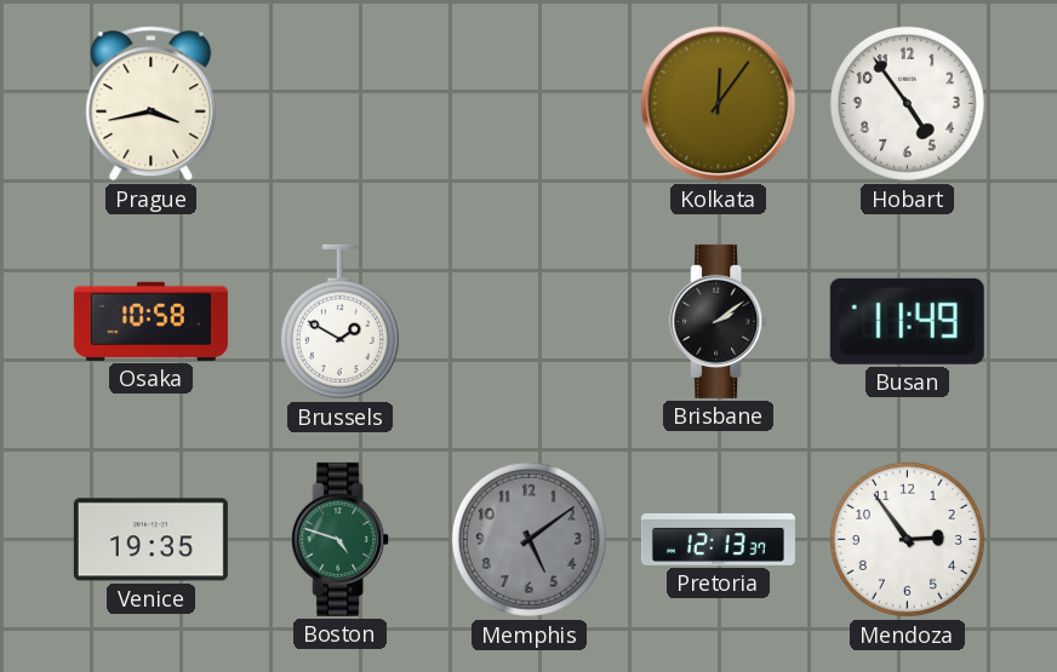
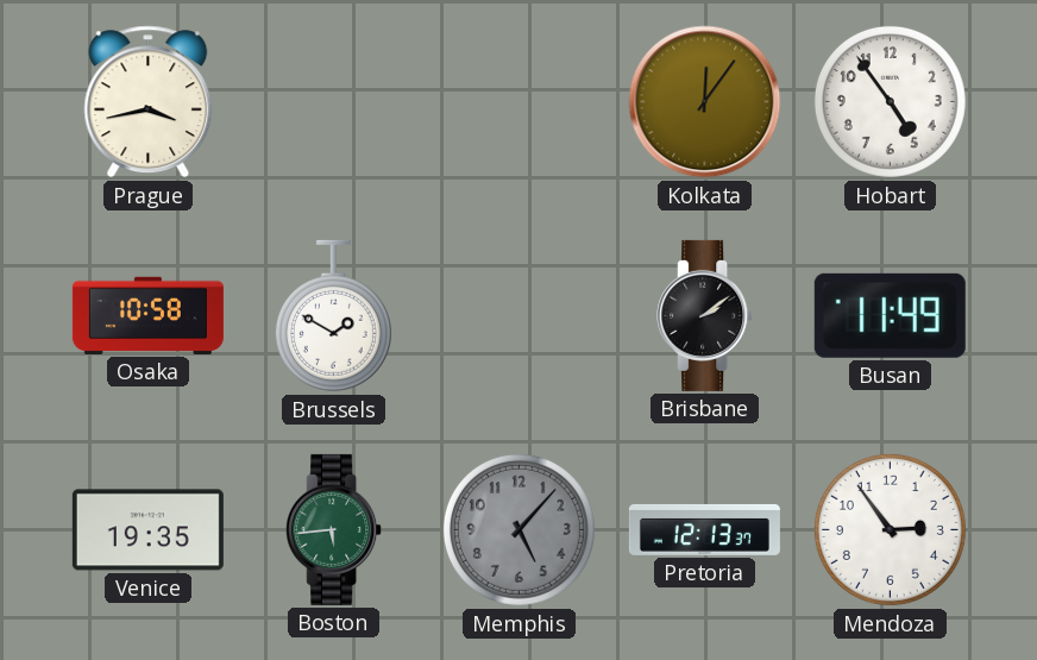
Boston: 4:48 -> 5:44
Memphis: 5:09 -> 5:07
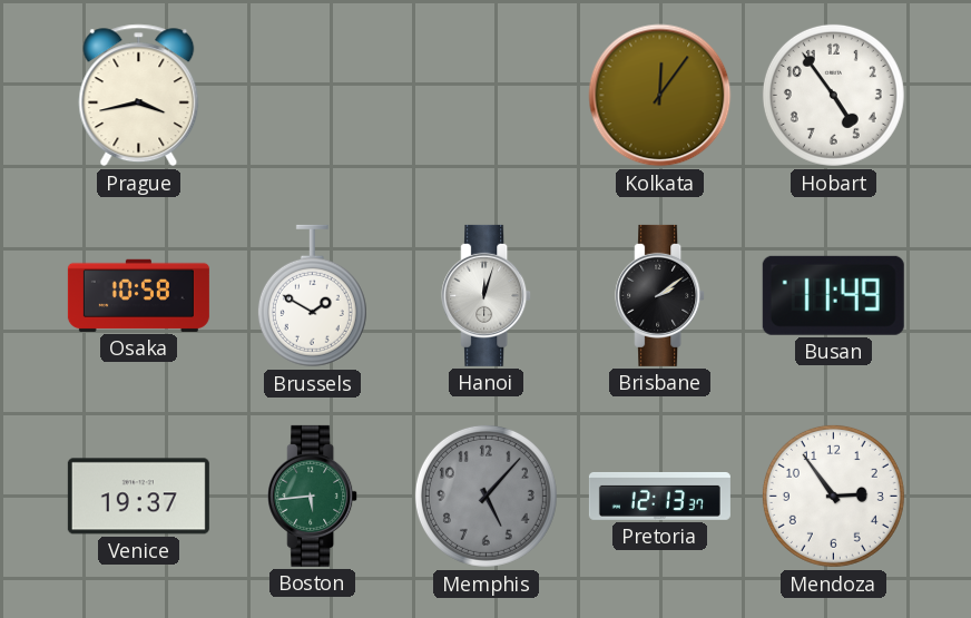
Hanoi: none -> 12:03
Venice: 19:35 -> 19:37
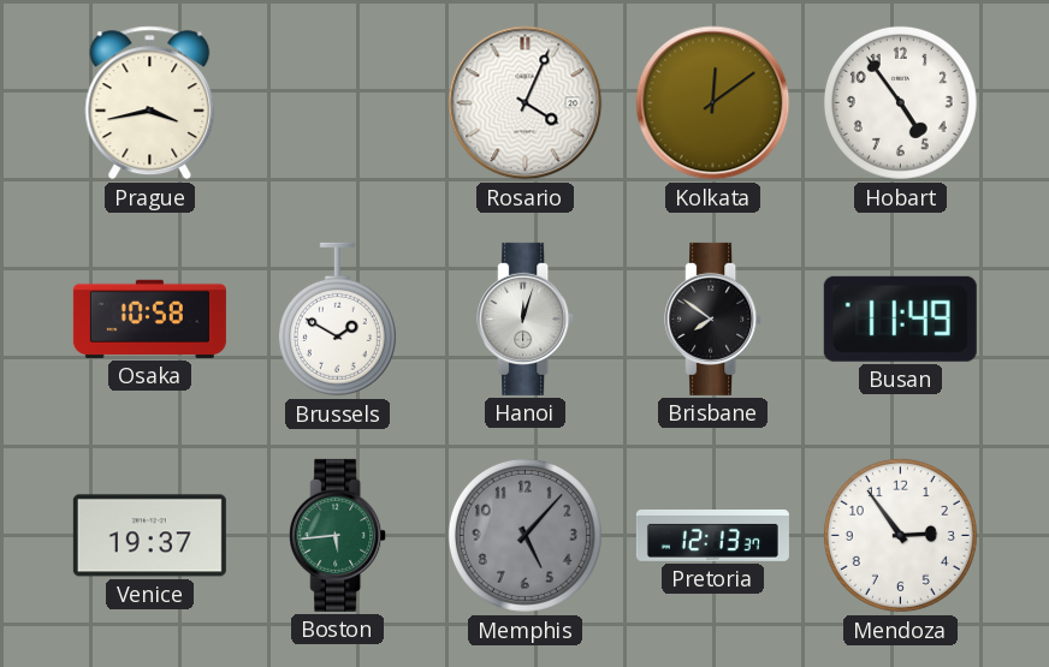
Rosario: none -> 4:04
Kolkata: 12:06 -> 12:09
Brisbane: 2:09 -> 7:51
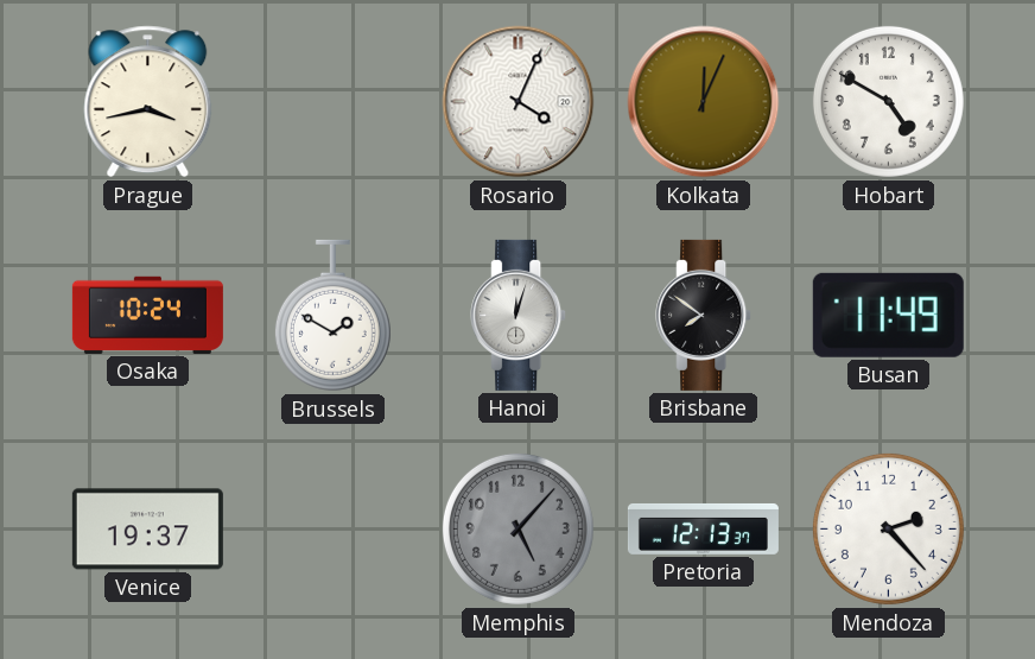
Kolkata: 12:09 -> 12:04
Hobart: 4:54 -> 4:50
Osaka: 10:58 -> 10:24
Boston: 5:44 -> none
Mendoza: 2:54 -> 2:23
